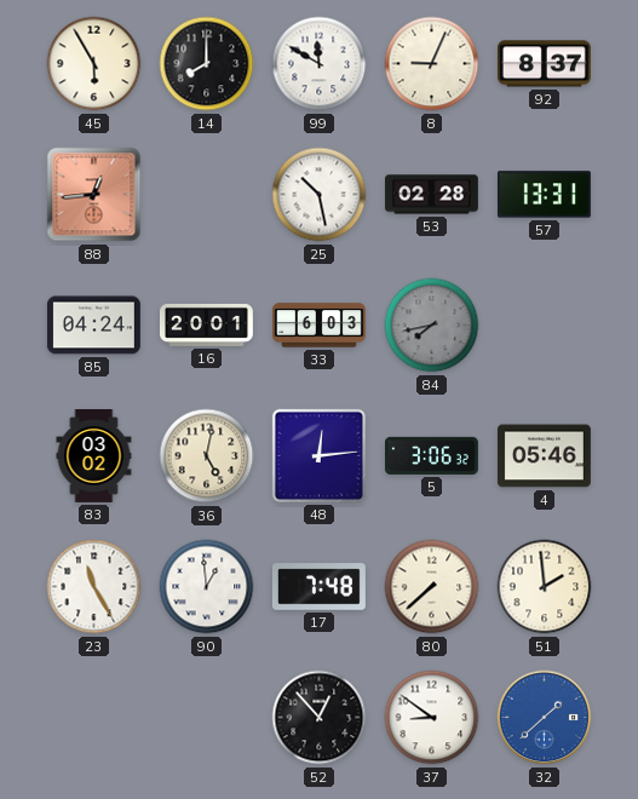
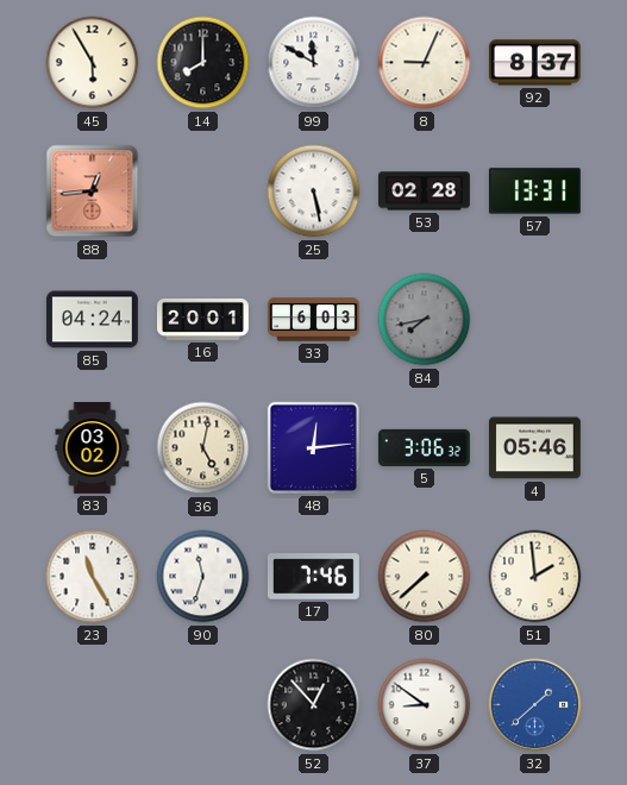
25: 10:28 -> 5:28
90: 12:59 -> 11:33
17: 7:48 -> 7:46
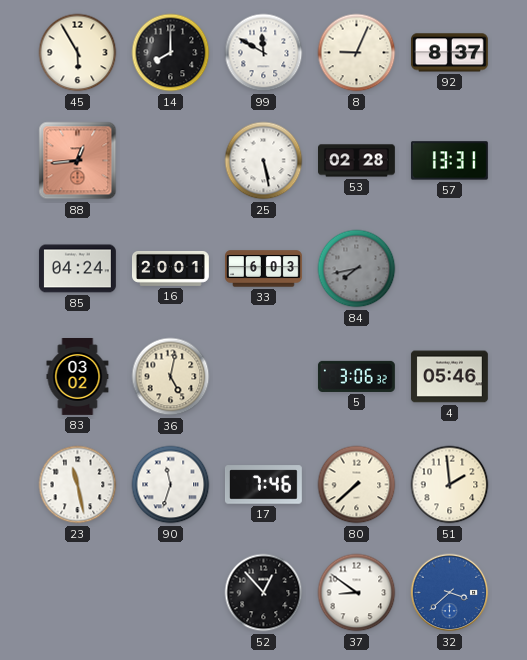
48: 12:14 -> none
23: 11:25 -> 11:28
32: 1:38 -> 3:38
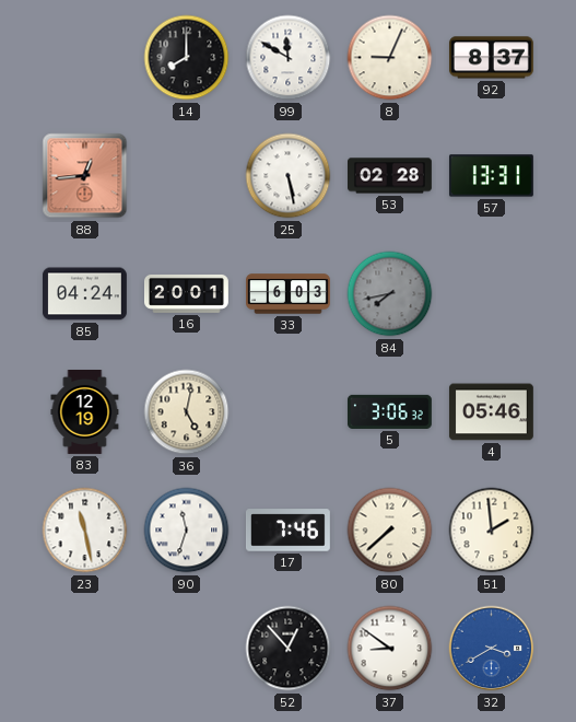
45: 5:55 -> none
83: 03:02 -> 12:19
32: 3:38 -> 3:40
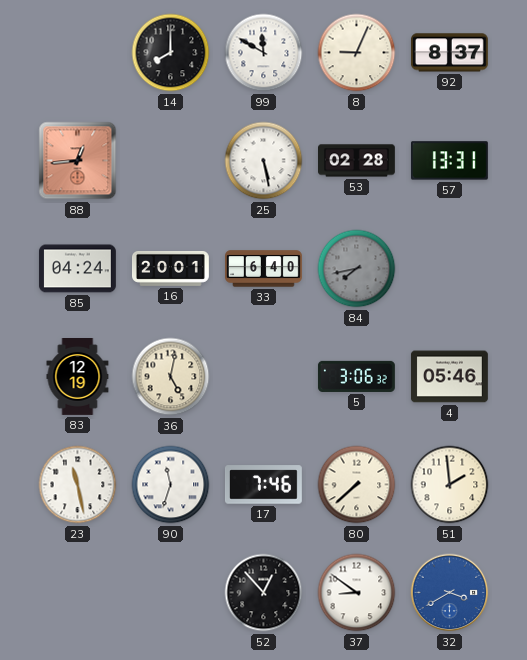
33: 6:03 -> 6:40
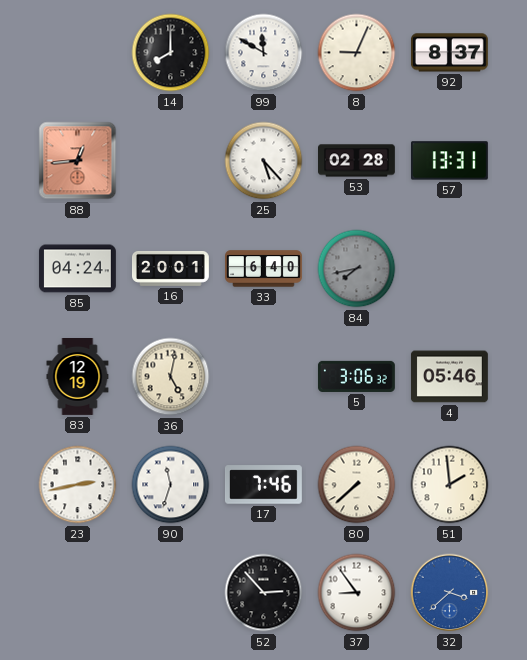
25: 5:28 -> 5:23
23: 11:28 -> 2:43
52: 12:53 -> 2:53
37: 8:51 -> 8:54
32: 3:40 -> 3:38
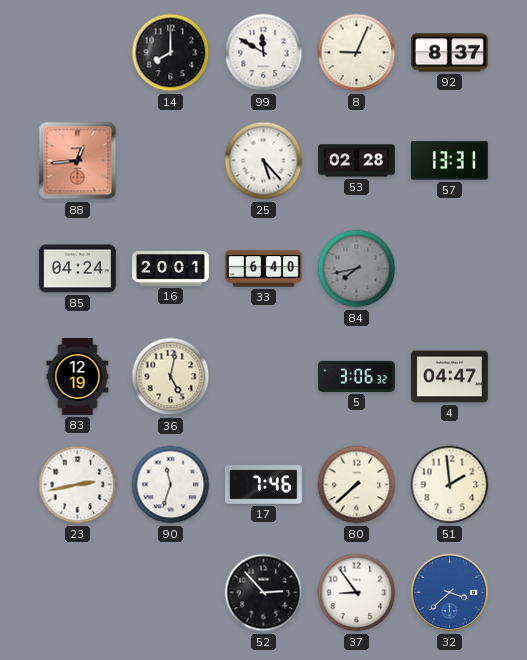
4: 05:46 -> 04:47
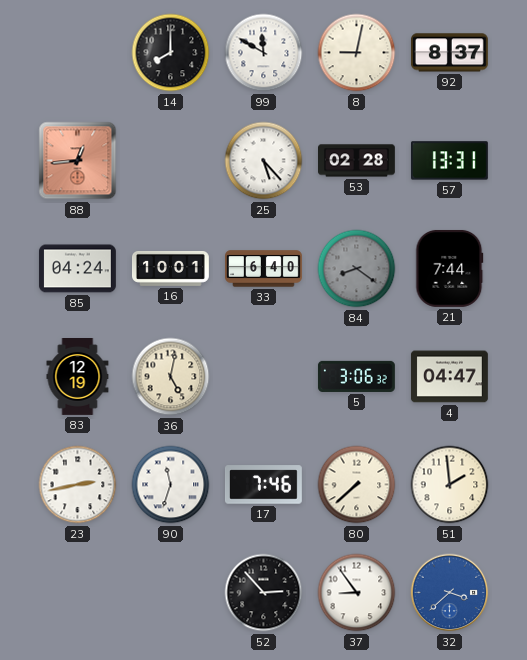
8: 9:04 -> 9:02
16: 20:01 -> 10:01
84: 7:43 -> 8:21
21: none -> 7:44
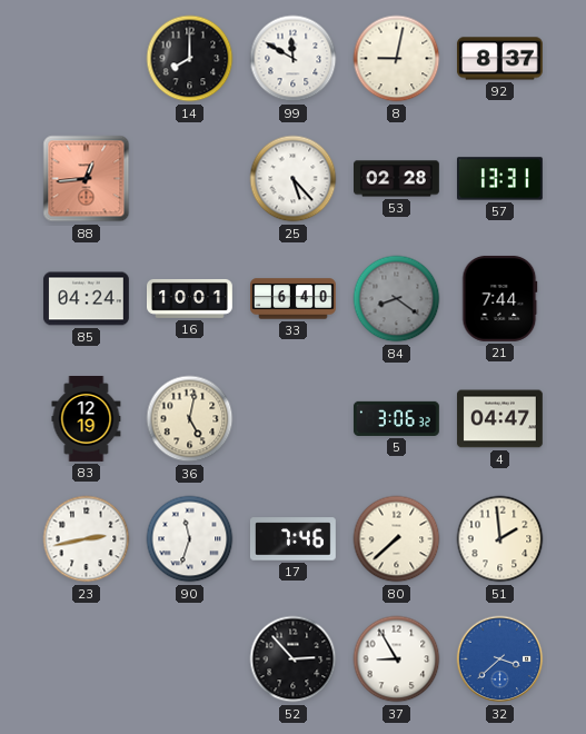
37: 8:54 -> 8:55
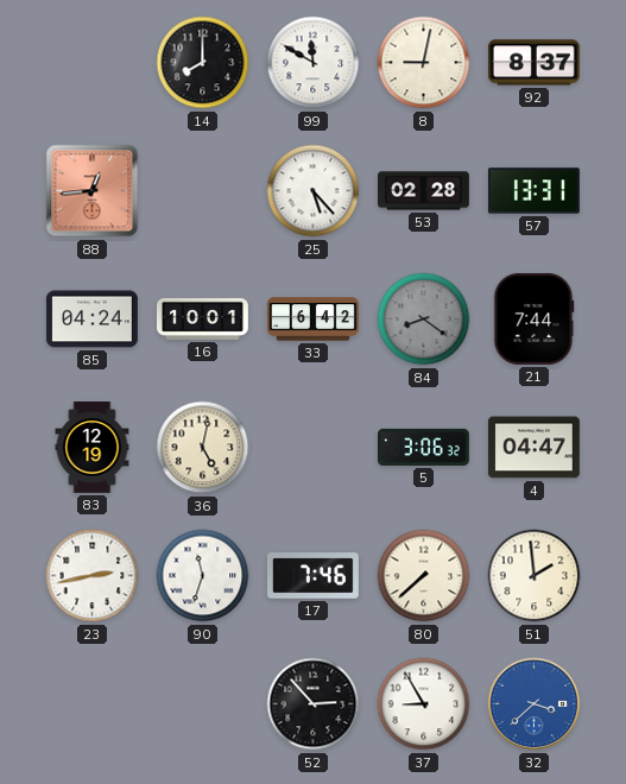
33: 6:40 -> 6:42
